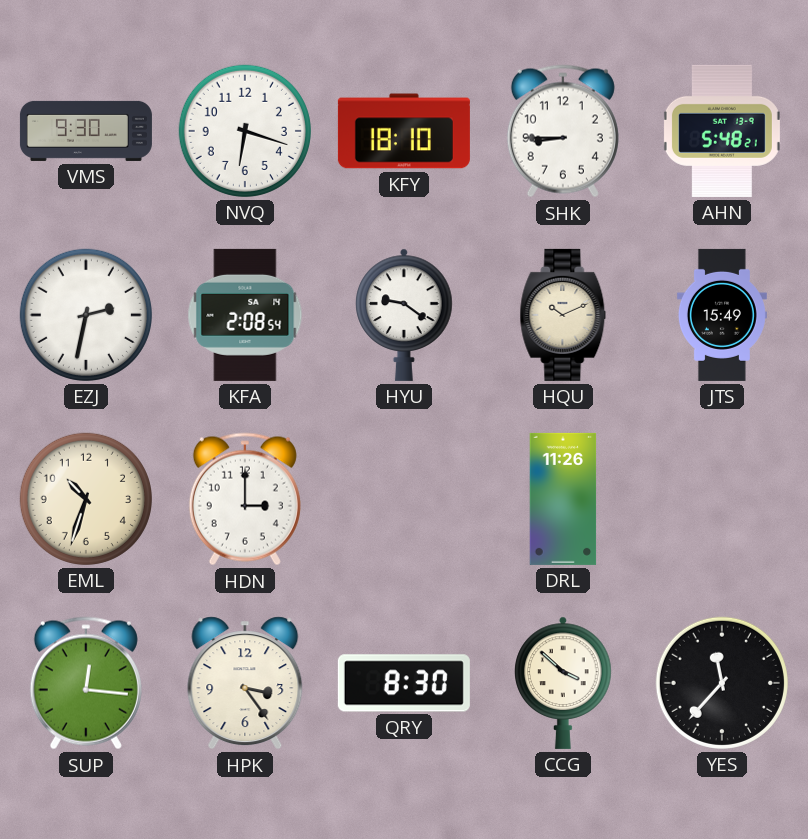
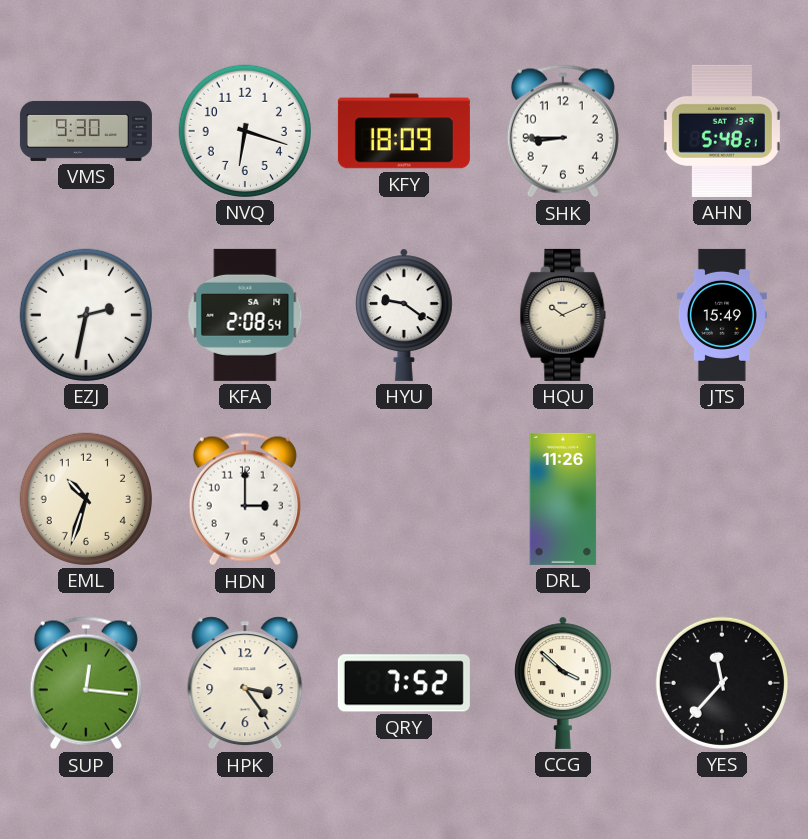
KFY: 18:10 -> 18:09
QRY: 8:30 -> 7:52
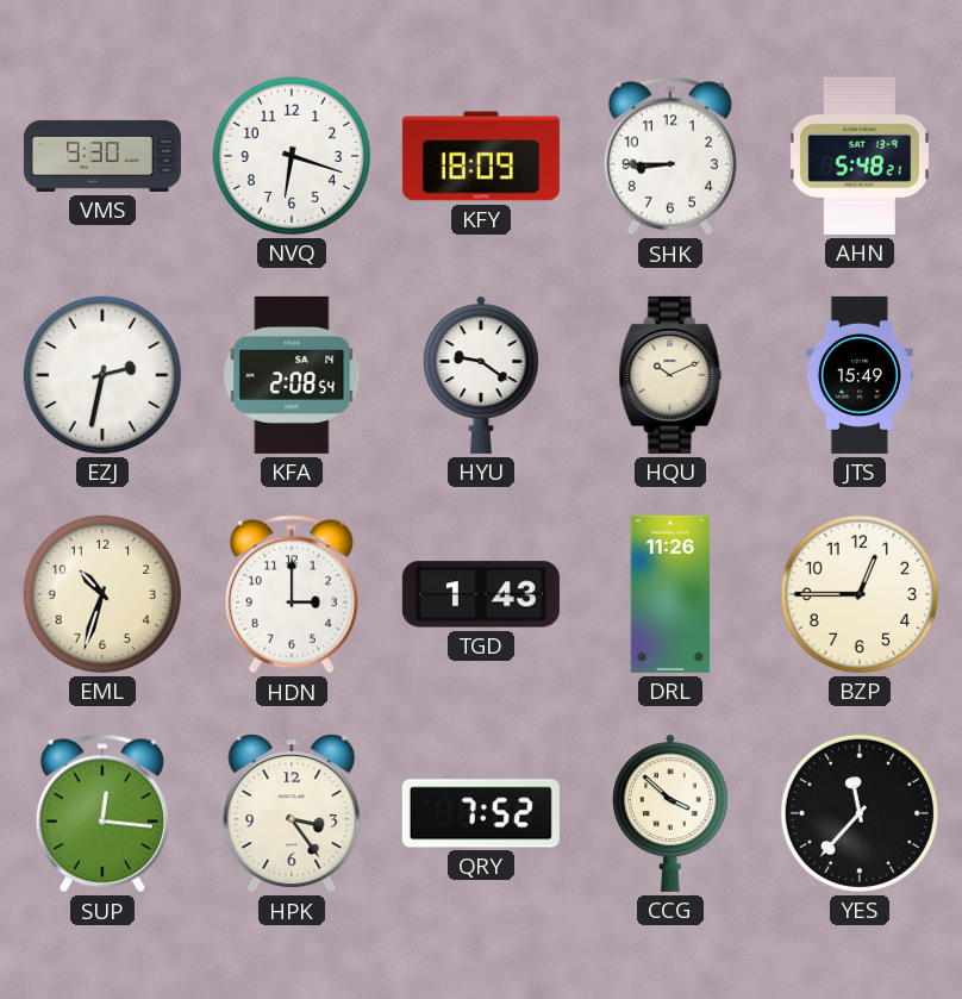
TGD: none -> 1:43
BZP: none -> 12:45
